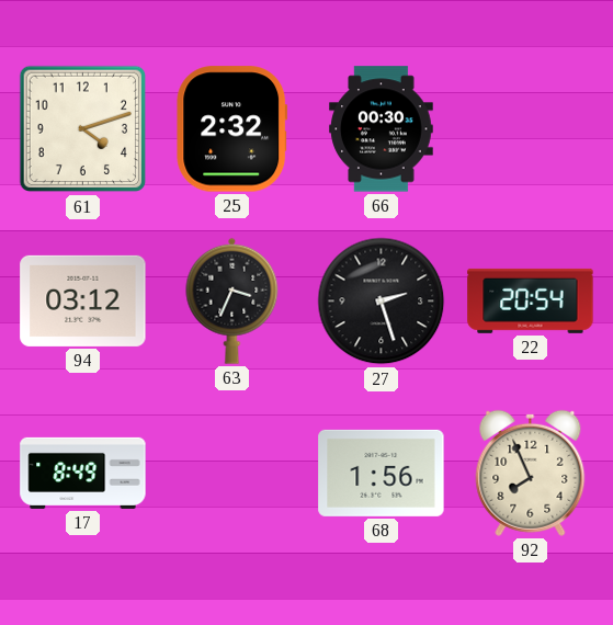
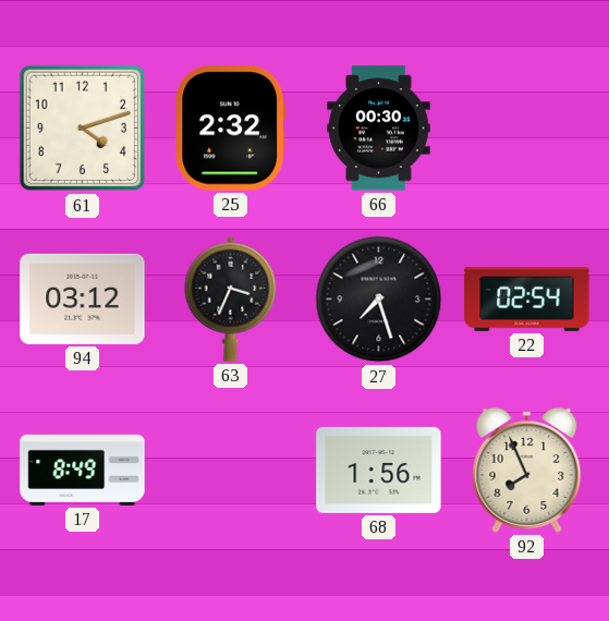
27: 2:27 -> 7:27
22: 20:54 -> 02:54
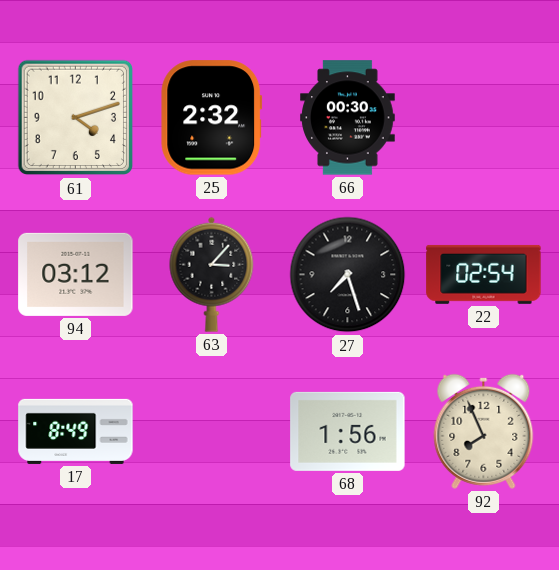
63: 3:34 -> 3:07
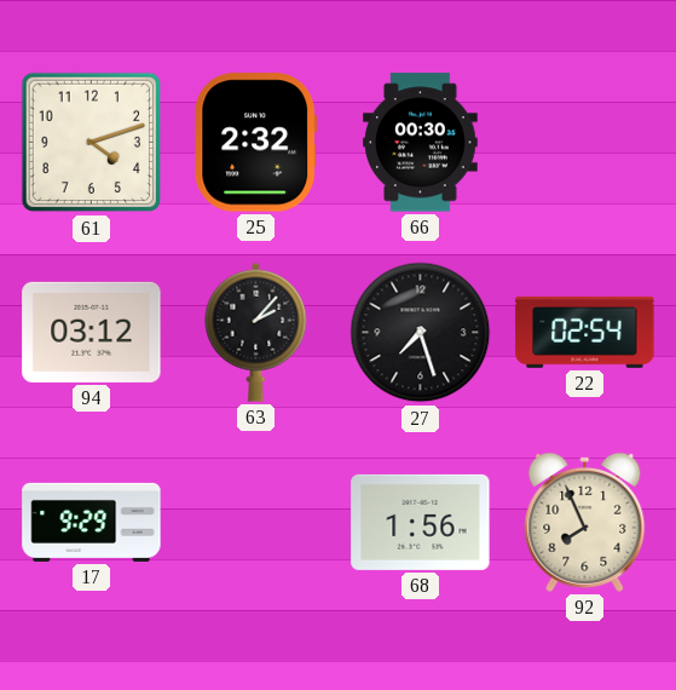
63: 3:07 -> 2:07
17: 8:49 -> 9:29
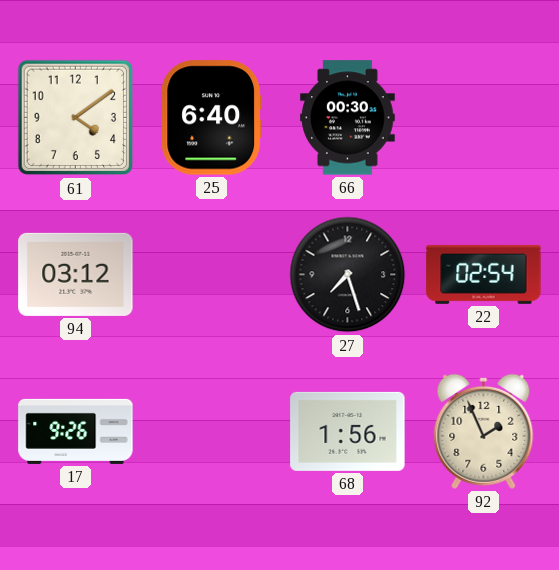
61: 4:12 -> 4:09
25: 2:32 -> 6:40
63: 2:07 -> none
17: 9:29 -> 9:26
92: 7:56 -> 1:56
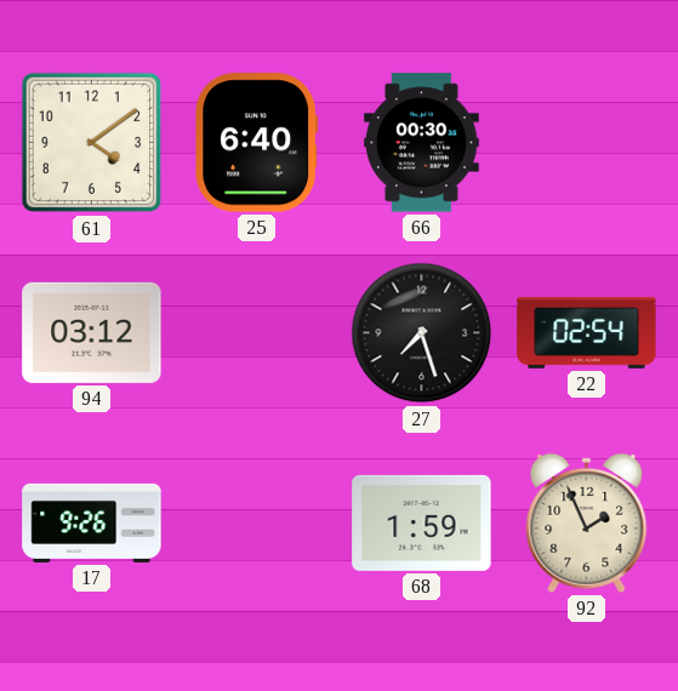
68: 1:56 -> 1:59
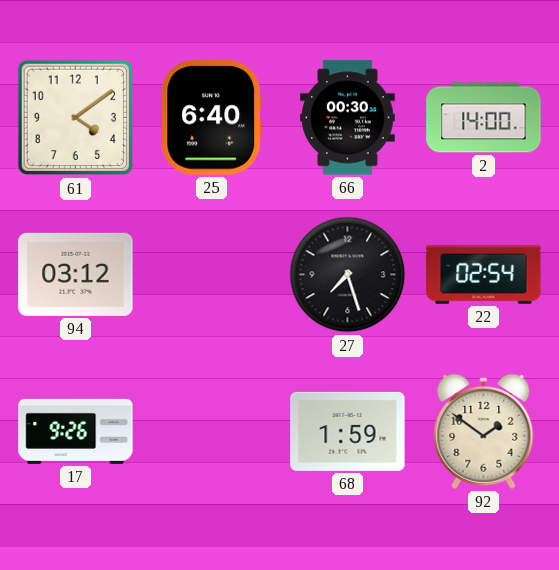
2: none -> 14:00
92: 1:56 -> 1:51
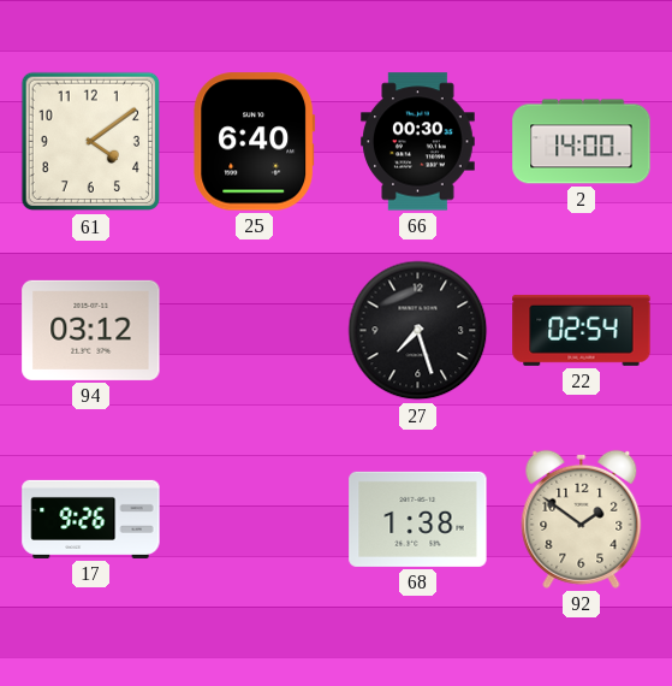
68: 1:59 -> 1:38
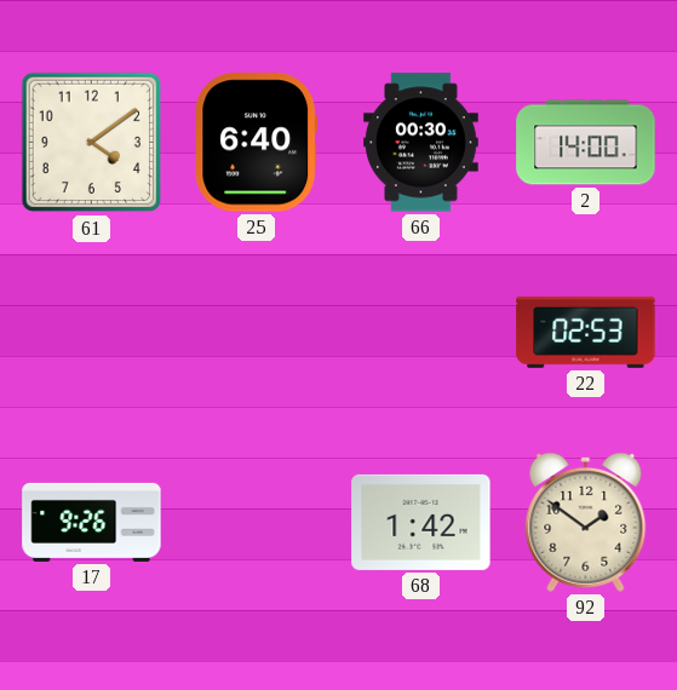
94: 03:12 -> none
27: 7:27 -> none
22: 02:54 -> 02:53
68: 1:38 -> 1:42
